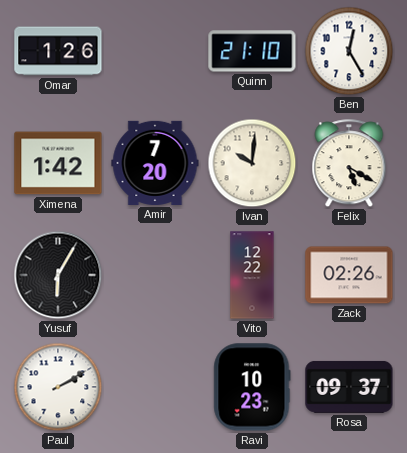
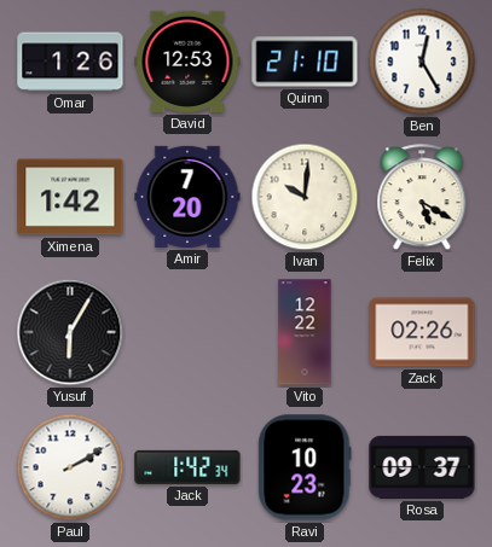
David: none -> 12:53
Jack: none -> 1:42
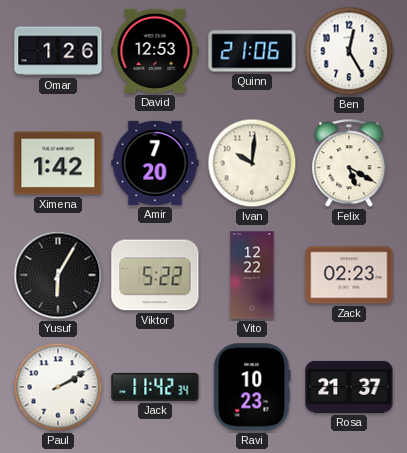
Quinn: 21:10 -> 21:06
Viktor: none -> 5:22
Zack: 02:26 -> 02:23
Jack: 1:42 -> 11:42
Rosa: 09:37 -> 21:37
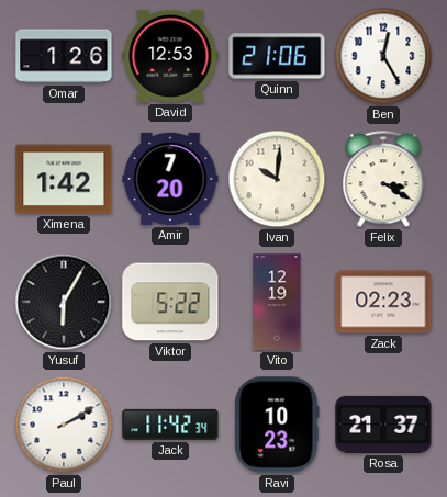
Felix: 5:20 -> 3:20
Vito: 12:22 -> 12:19
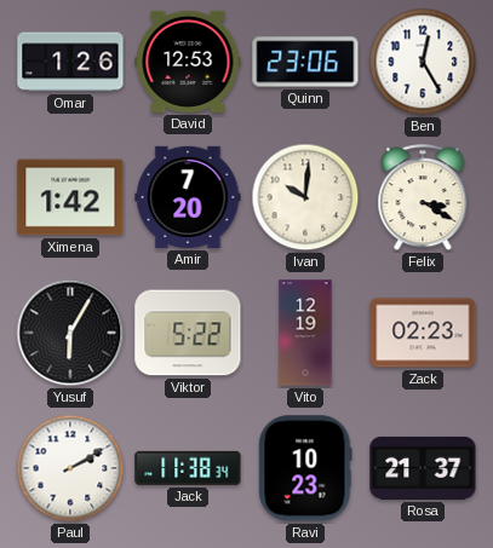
Quinn: 21:06 -> 23:06
Jack: 11:42 -> 11:38
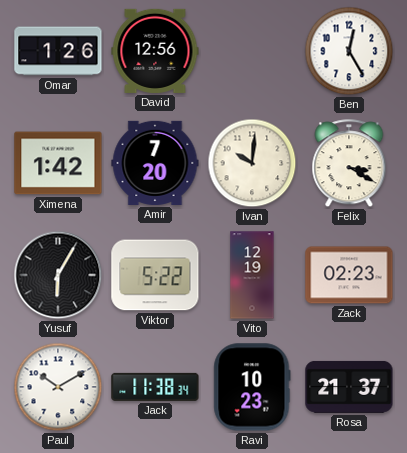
David: 12:53 -> 12:56
Quinn: 23:06 -> none
Paul: 2:10 -> 10:10
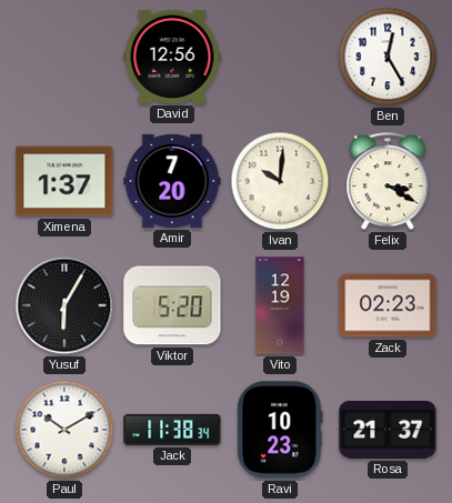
Omar: 1:26 -> none
Ximena: 1:42 -> 1:37
Viktor: 5:22 -> 5:20
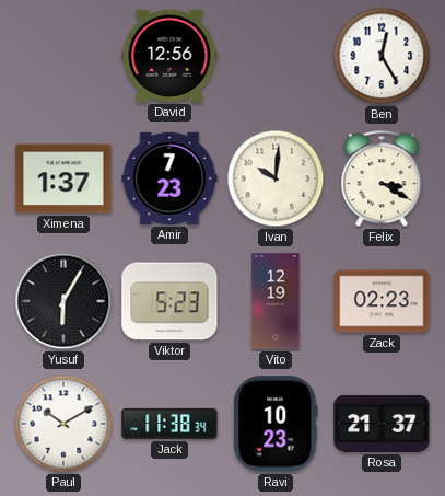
Amir: 7:20 -> 7:23
Viktor: 5:20 -> 5:23
